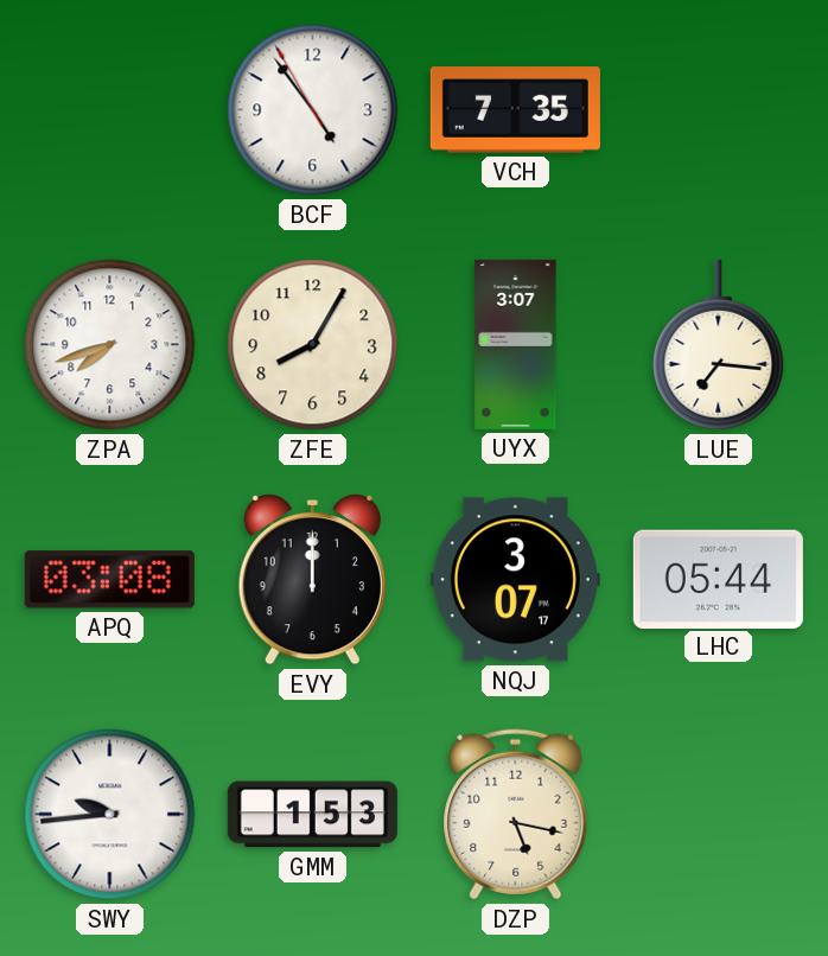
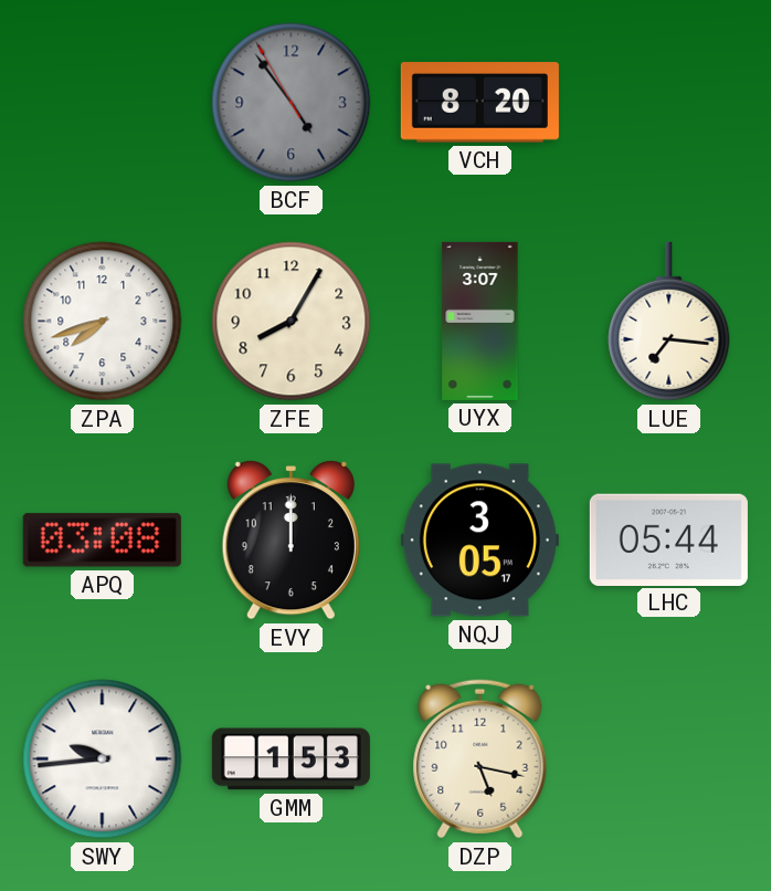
BCF dial: white -> grey
VCH: 7:35 -> 8:20
NQJ: 3:07 -> 3:05
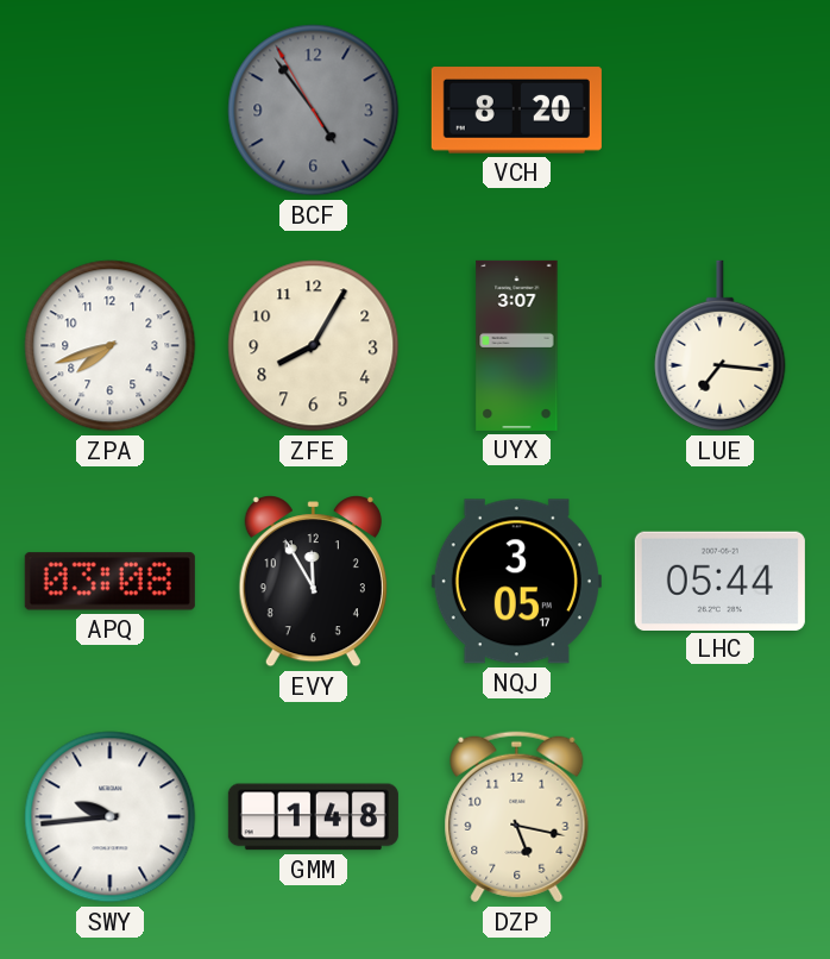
EVY: 12:00 -> 11:55
GMM: 1:53 -> 1:48
